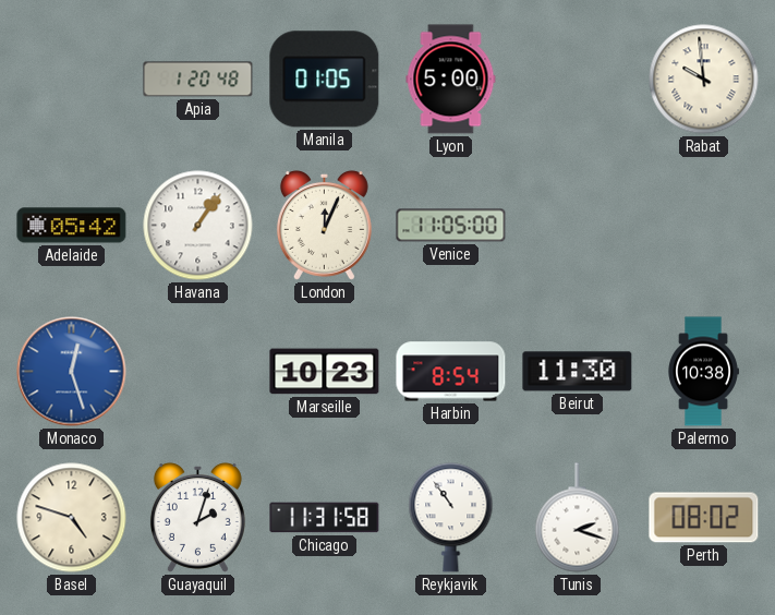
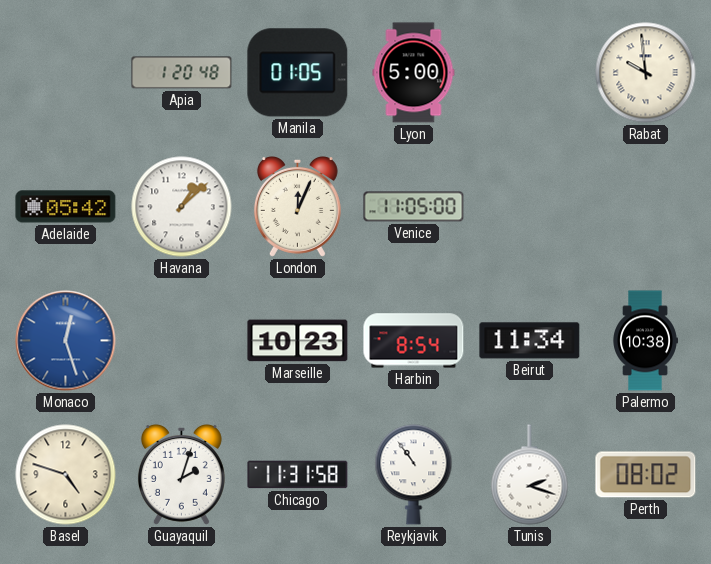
Havana: 1:06 -> 1:08
Beirut: 11:30 -> 11:34
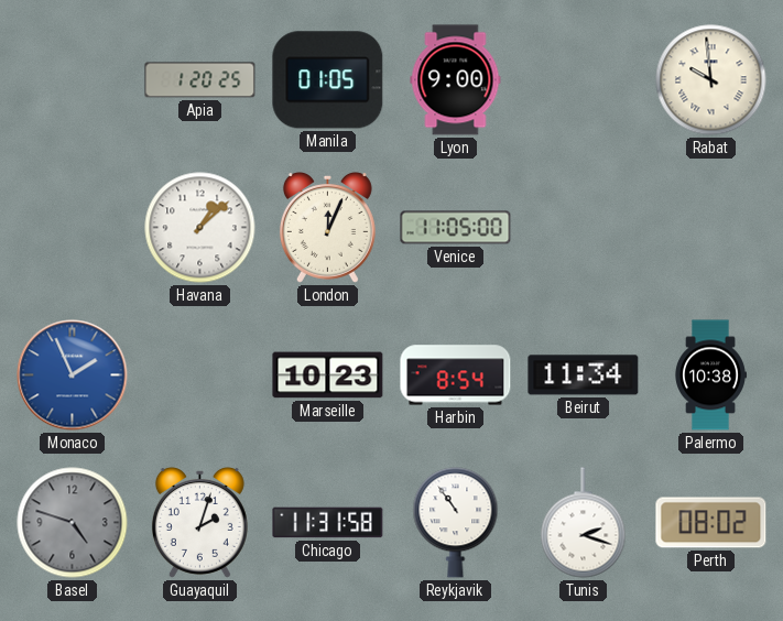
Apia: 1:20:48 -> 1:20:25
Lyon: 5:00 -> 9:00
Adelaide: 05:42 -> none
Monaco: 12:27 -> 1:56
Basel dial: cream -> grey
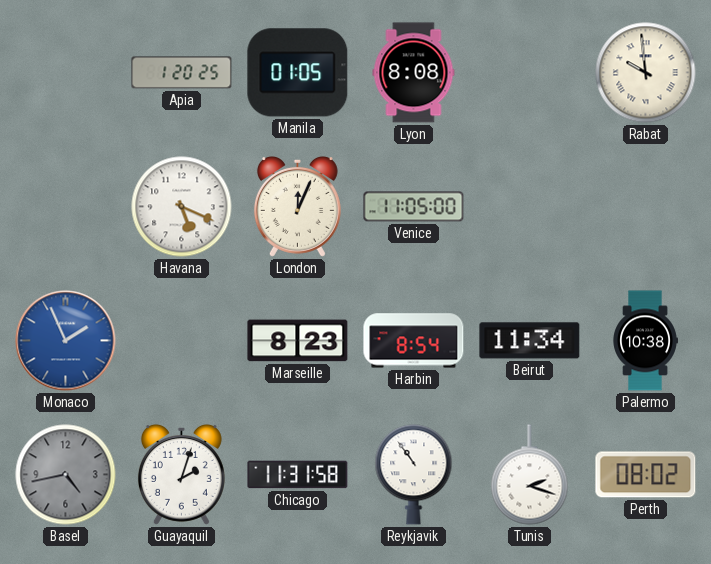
Lyon: 9:00 -> 8:08
Havana: 1:08 -> 5:19
Marseille: 10:23 -> 8:23
Basel: 4:48 -> 4:43
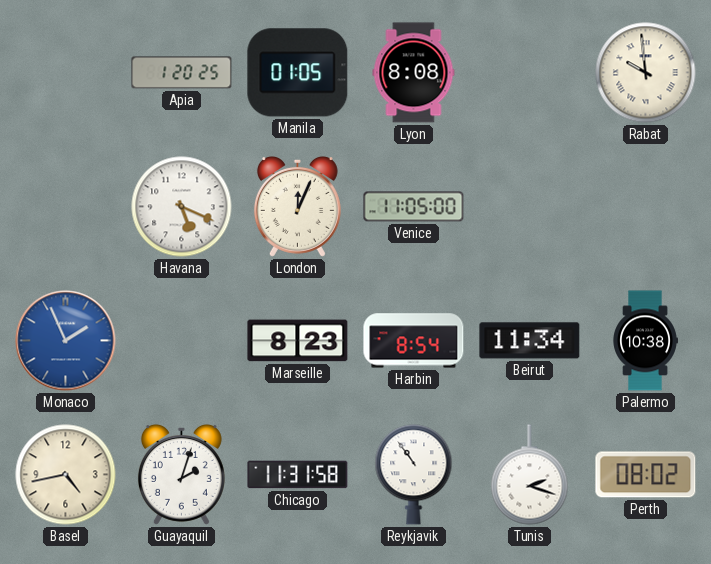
Basel dial: grey -> cream
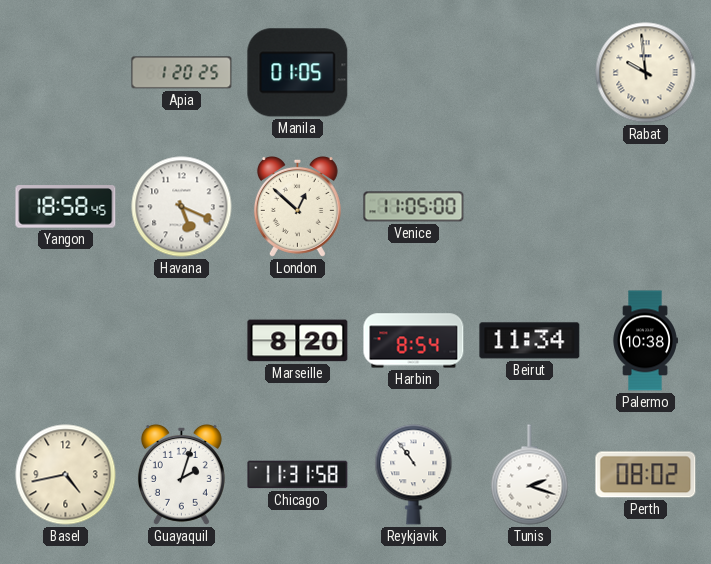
Lyon: 8:08 -> none
Yangon: none -> 18:58
London: 12:04 -> 12:52
Monaco: 1:56 -> none
Marseille: 8:23 -> 8:20
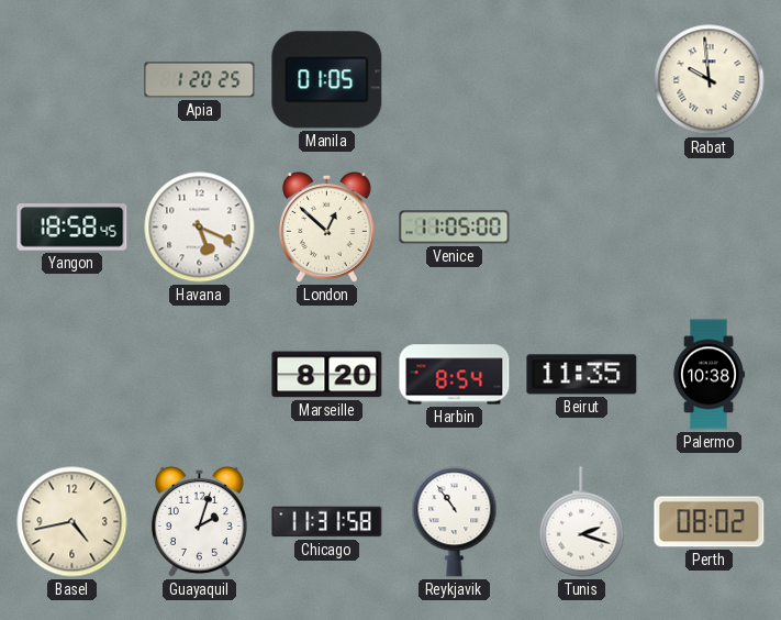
Beirut: 11:34 -> 11:35
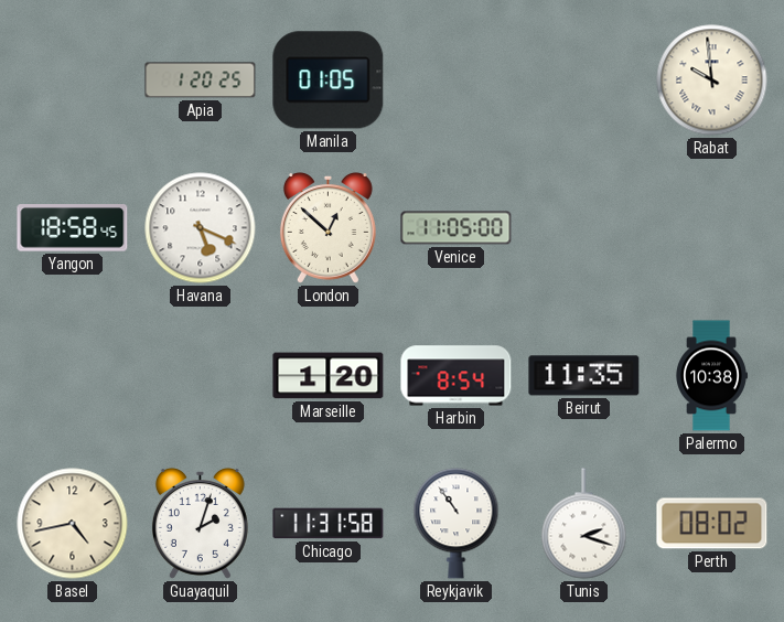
Marseille: 8:20 -> 1:20
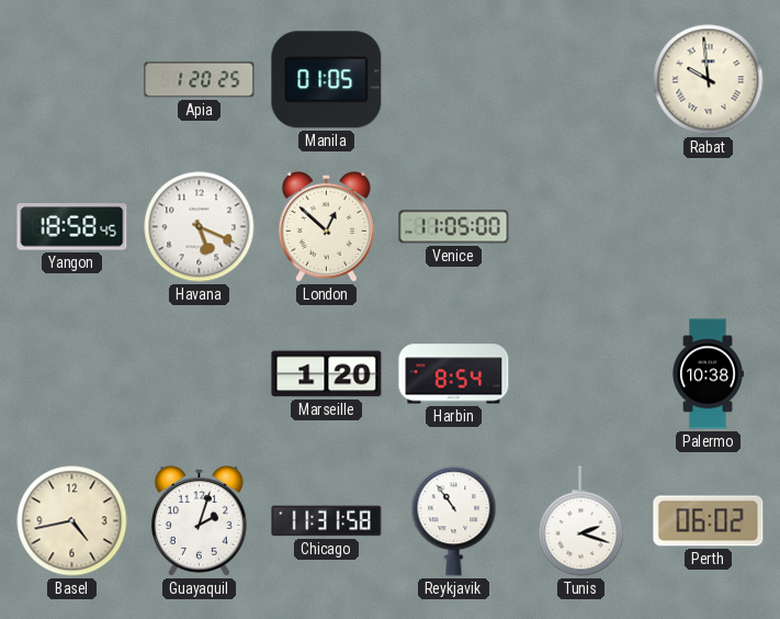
Beirut: 11:35 -> none
Perth: 08:02 -> 06:02
